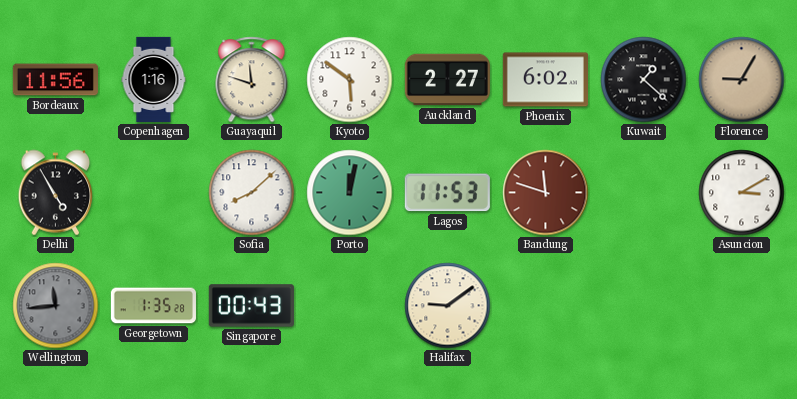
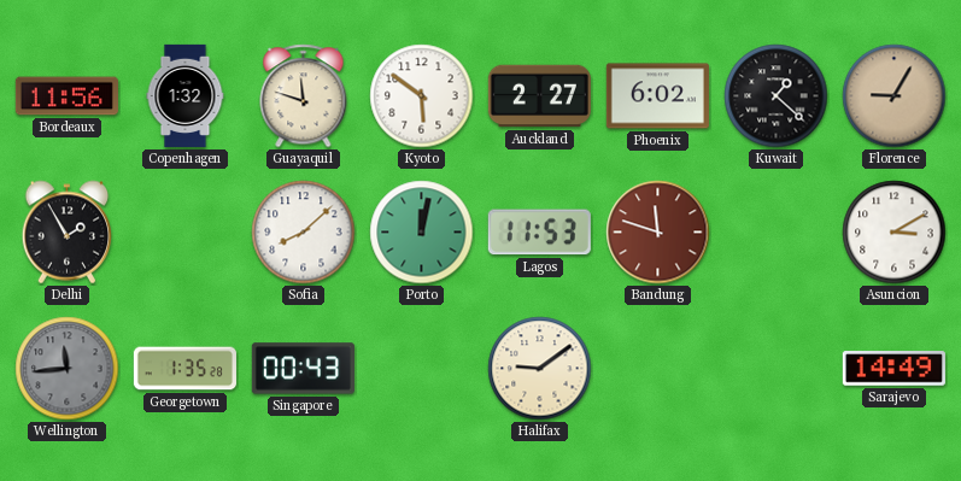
Copenhagen: 1:16 -> 1:32
Delhi: 4:55 -> 1:55
Sarajevo: none -> 14:49
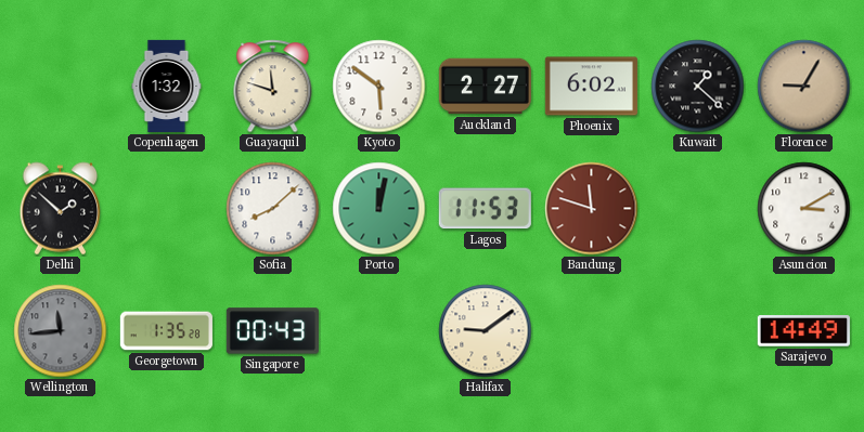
Bordeaux: 11:56 -> none
Delhi: 1:55 -> 1:52
